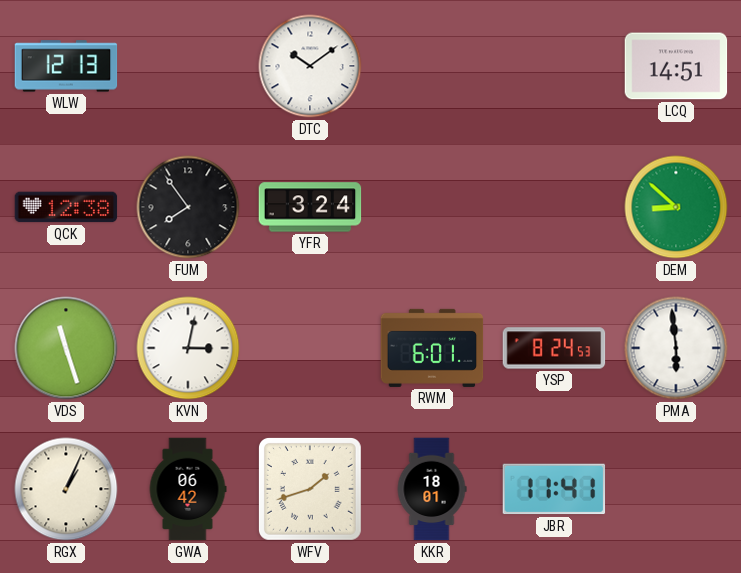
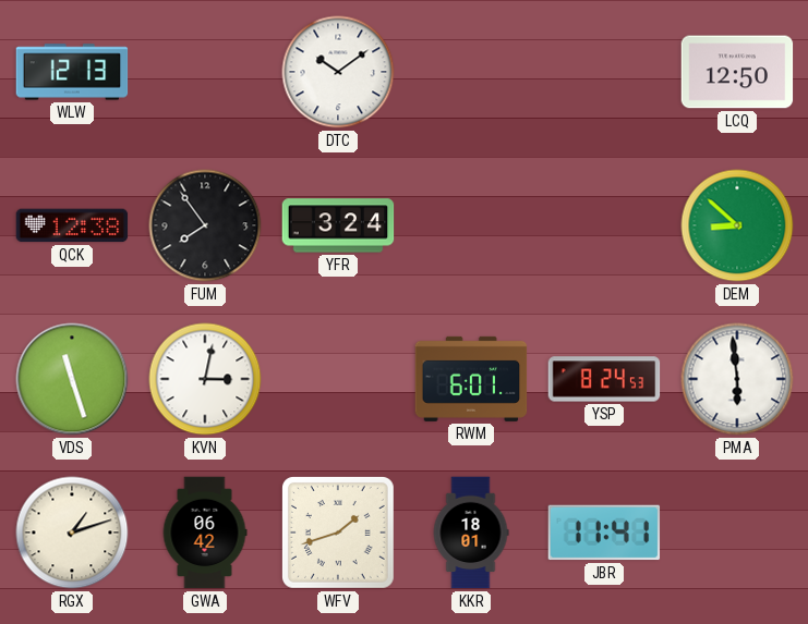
LCQ: 14:51 -> 12:50
RGX: 1:04 -> 1:12
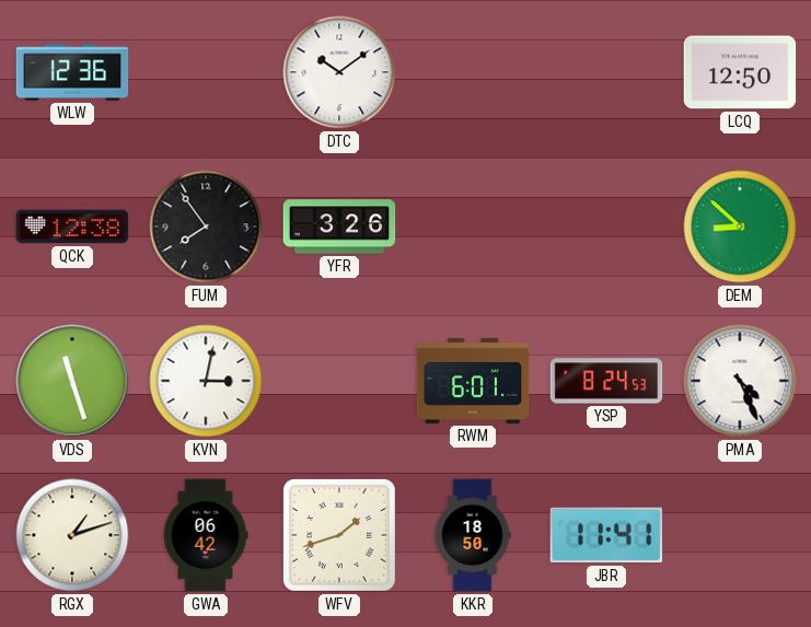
WLW: 12:13 -> 12:36
YFR: 3:24 -> 3:26
PMA: 5:59 -> 4:26
KKR: 18:01 -> 18:50
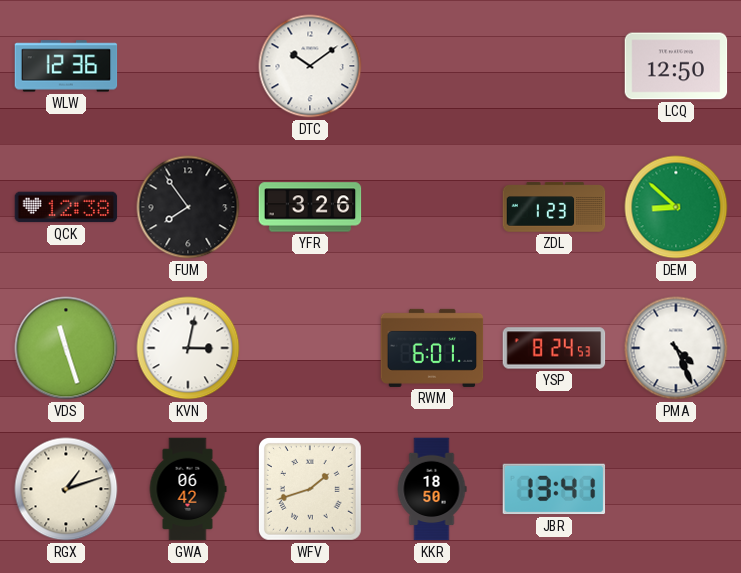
ZDL: none -> 1:23
JBR: 11:41 -> 13:41
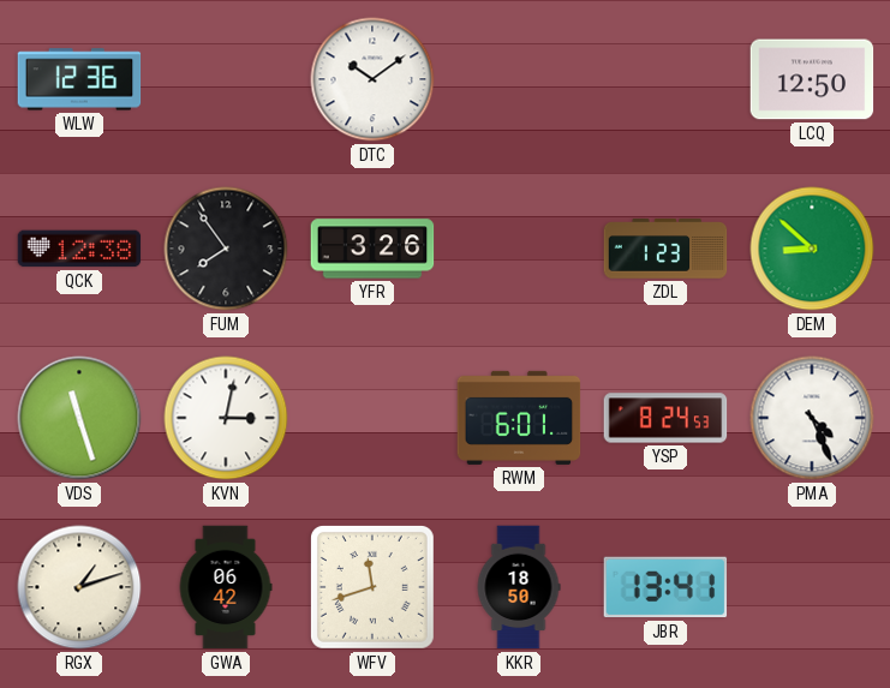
WFV: 1:42 -> 11:42
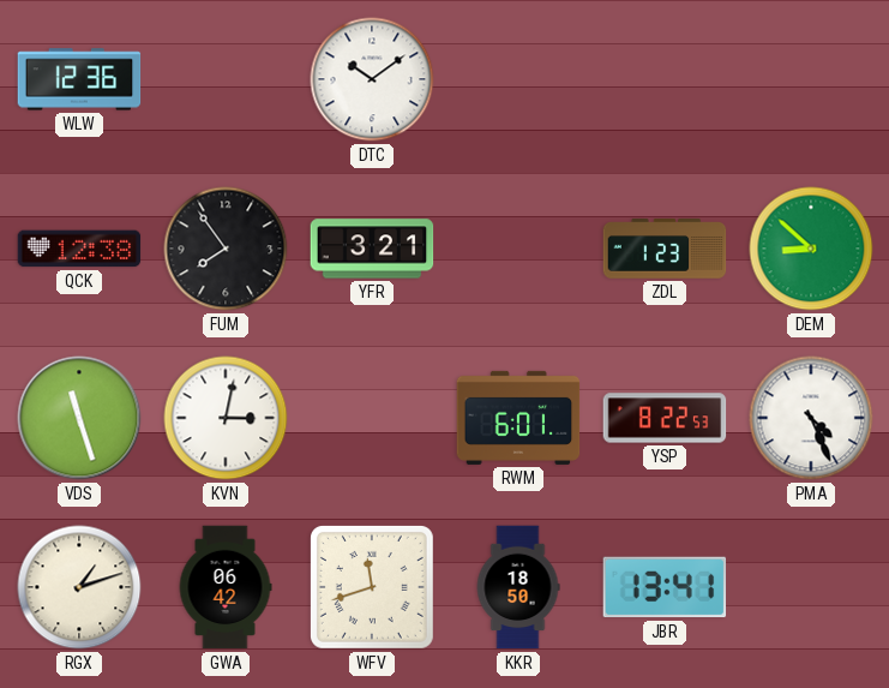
LCQ: 12:50 -> none
YFR: 3:26 -> 3:21
YSP: 8:24 -> 8:22
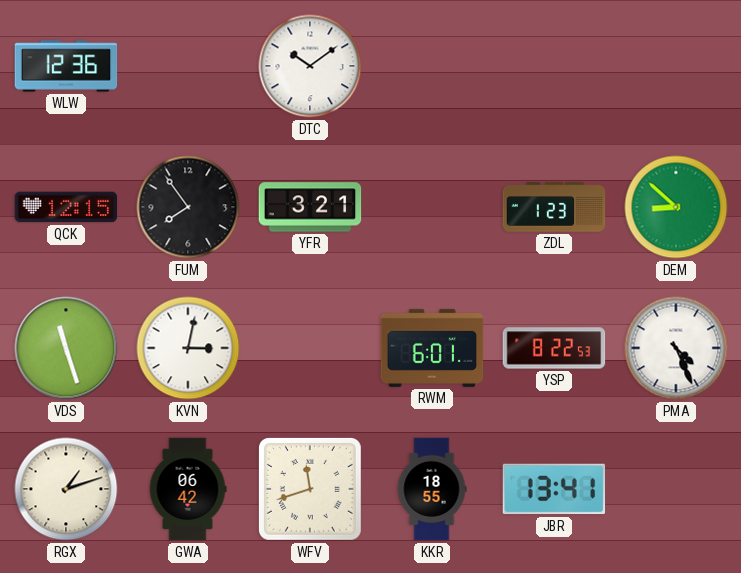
QCK: 12:38 -> 12:15
KKR: 18:50 -> 18:55
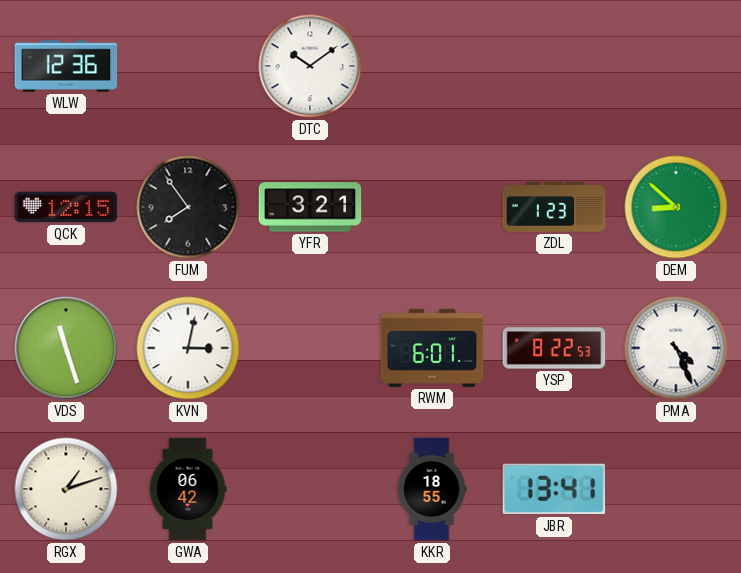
WFV: 11:42 -> none
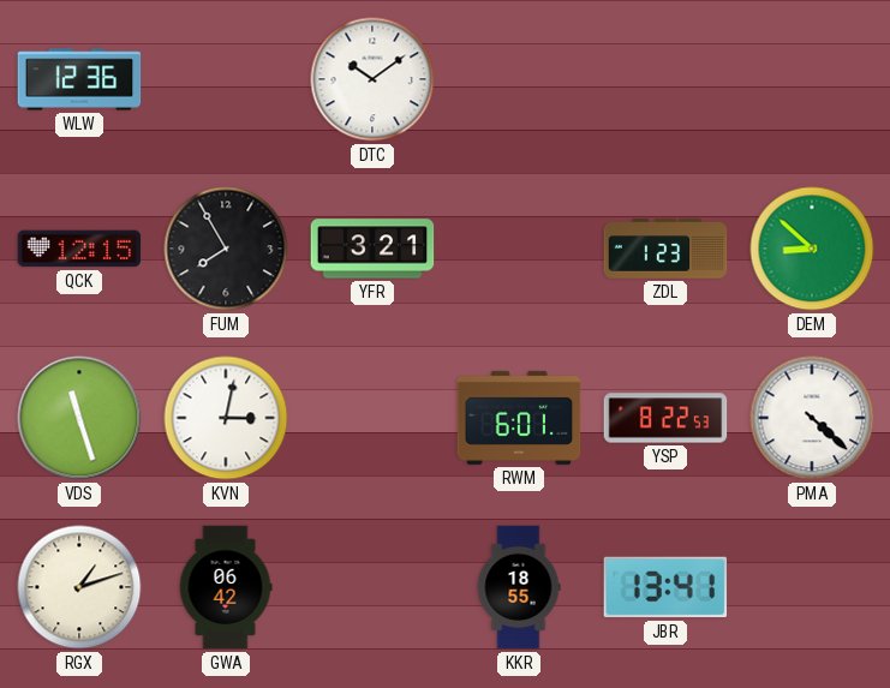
FUM: 7:54 -> 7:55
PMA: 4:26 -> 4:22
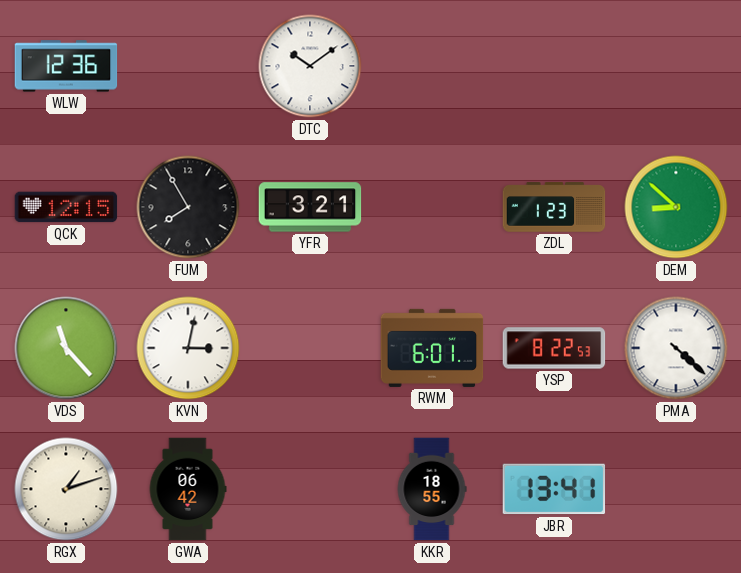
VDS: 11:27 -> 11:23
